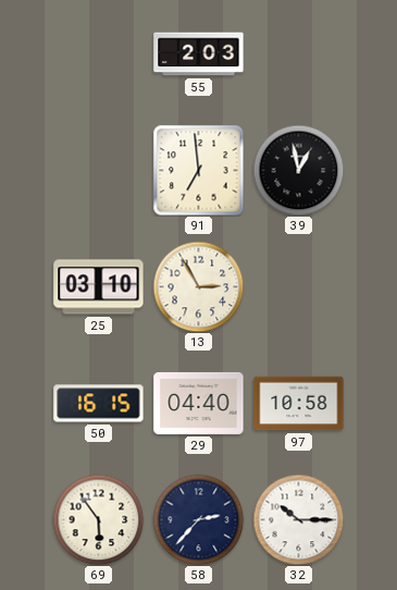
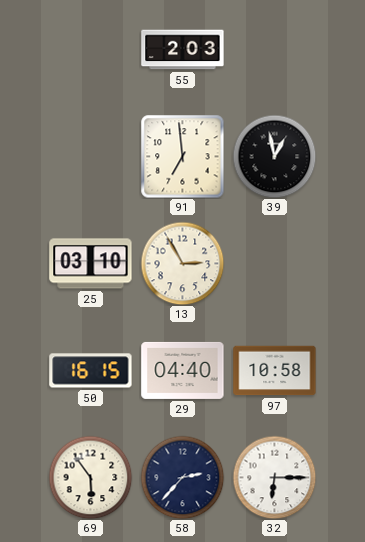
32: 10:15 -> 6:15
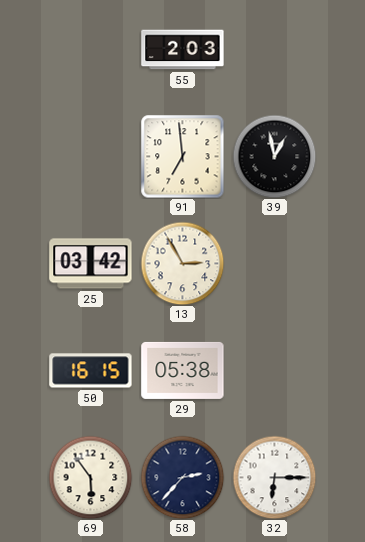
25: 03:10 -> 03:42
29: 04:40 -> 05:38
97: 10:58 -> none
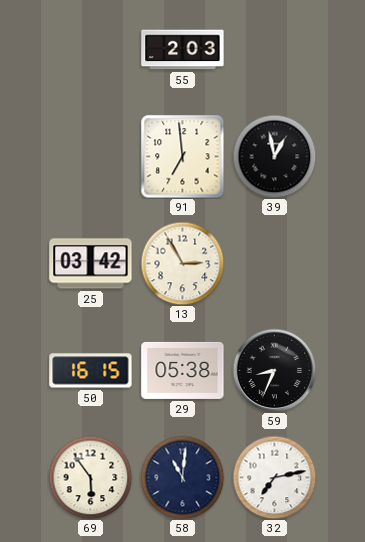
59: none -> 8:34
58: 2:37 -> 11:01
32: 6:15 -> 7:13
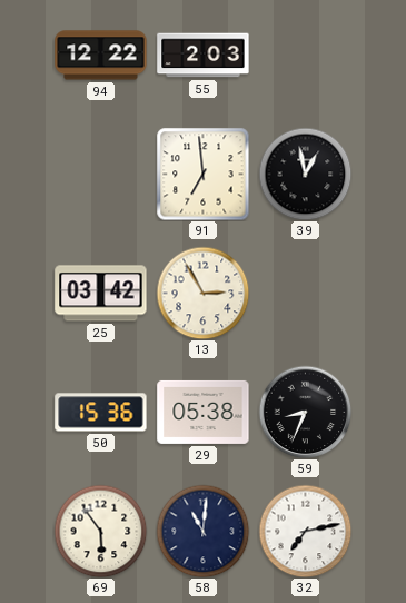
94: none -> 12:22
50: 16:15 -> 15:36
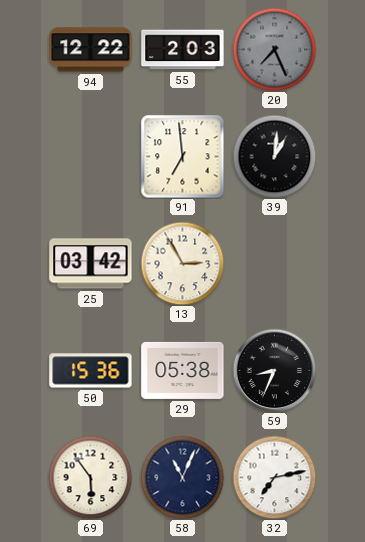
20: none -> 7:26
39: 12:58 -> 1:01
58: 11:01 -> 11:04
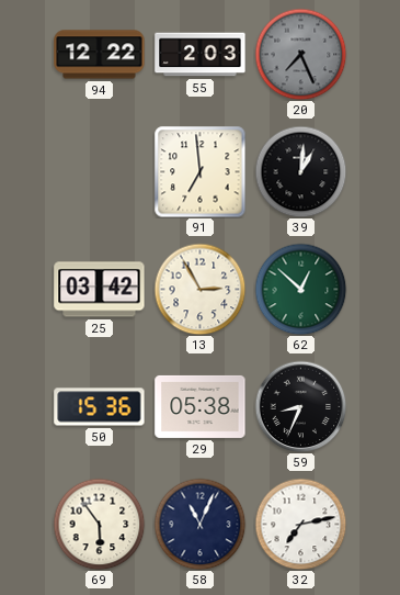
62: none -> 12:52
